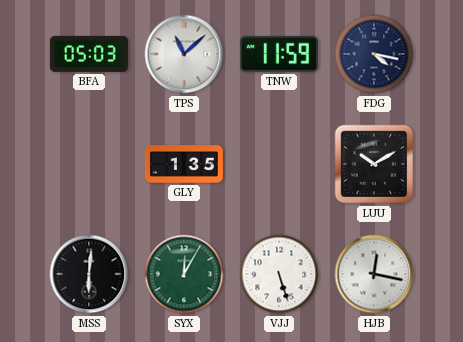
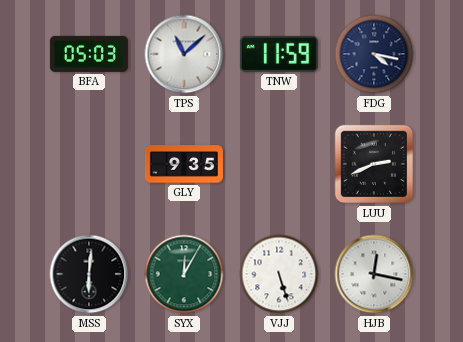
GLY: 1:35 -> 9:35
LUU: 10:10 -> 2:41
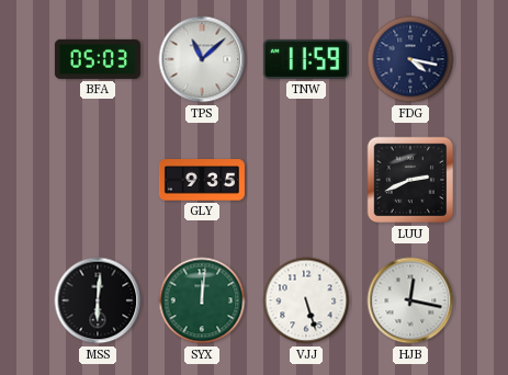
SYX: 12:05 -> 12:01
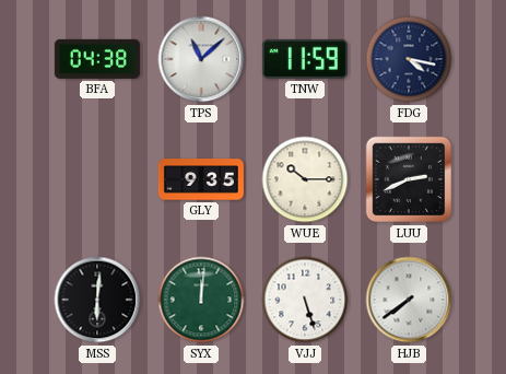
BFA: 05:03 -> 04:38
WUE: none -> 10:15
HJB: 12:17 -> 7:39
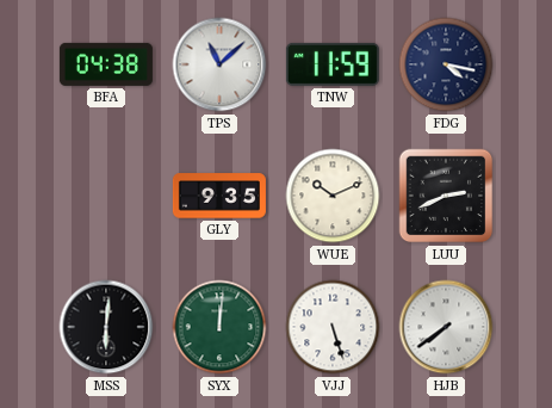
WUE: 10:15 -> 10:11
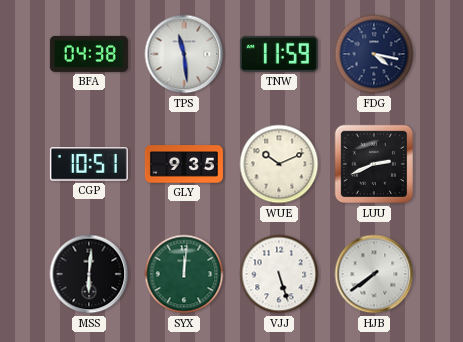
TPS: 11:08 -> 11:29
CGP: none -> 10:51
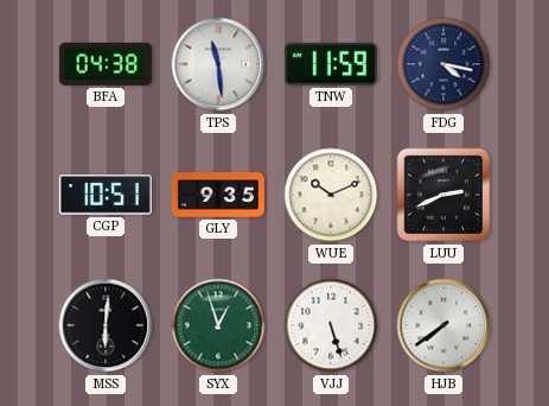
SYX: 12:01 -> 12:57
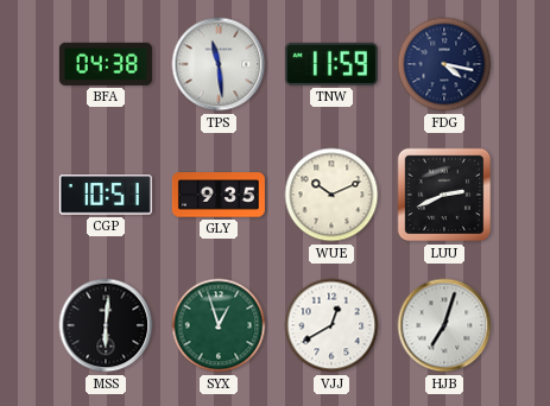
VJJ: 5:27 -> 12:40
HJB: 7:39 -> 7:03
